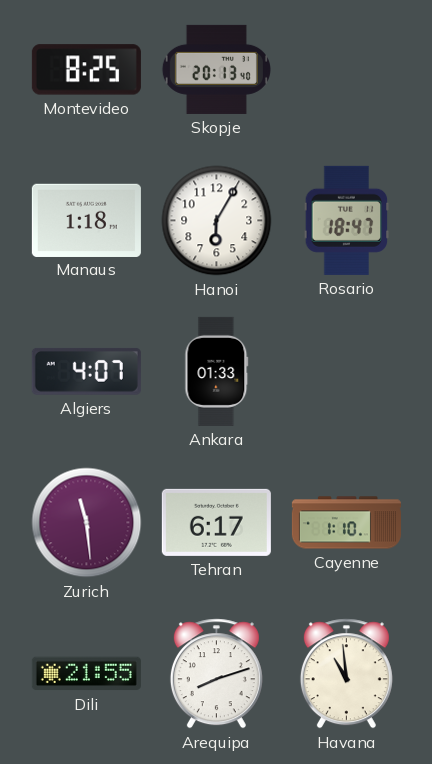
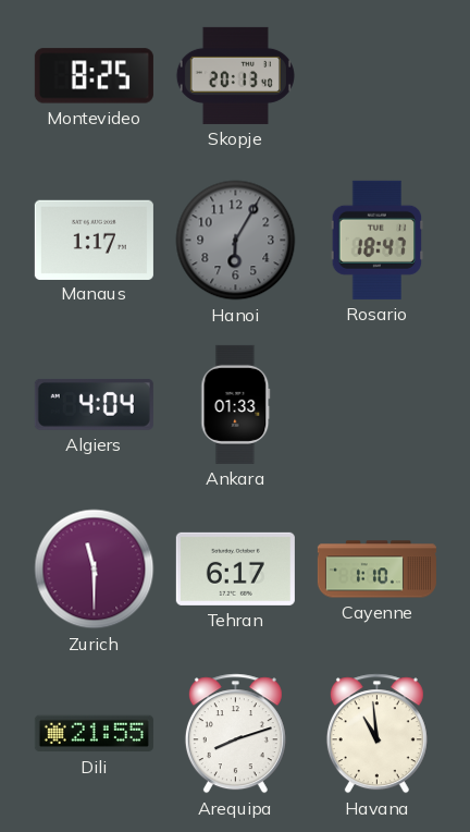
Manaus: 1:18 -> 1:17
Hanoi dial: white -> grey
Algiers: 4:07 -> 4:04
Zurich: 11:29 -> 11:30
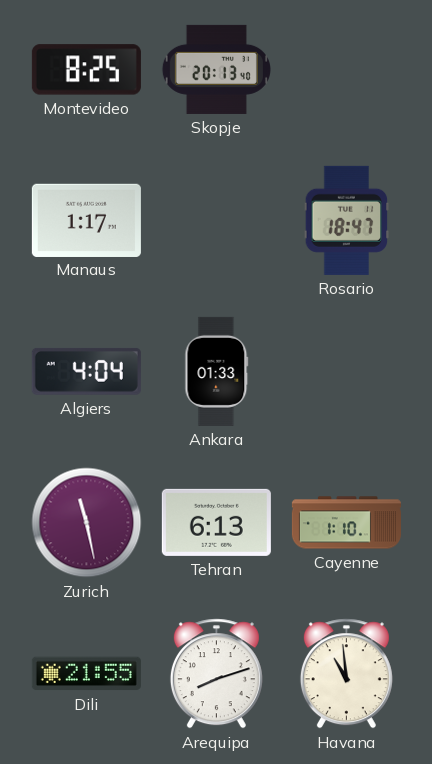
Hanoi: 6:05 -> none
Zurich: 11:30 -> 11:28
Tehran: 6:17 -> 6:13
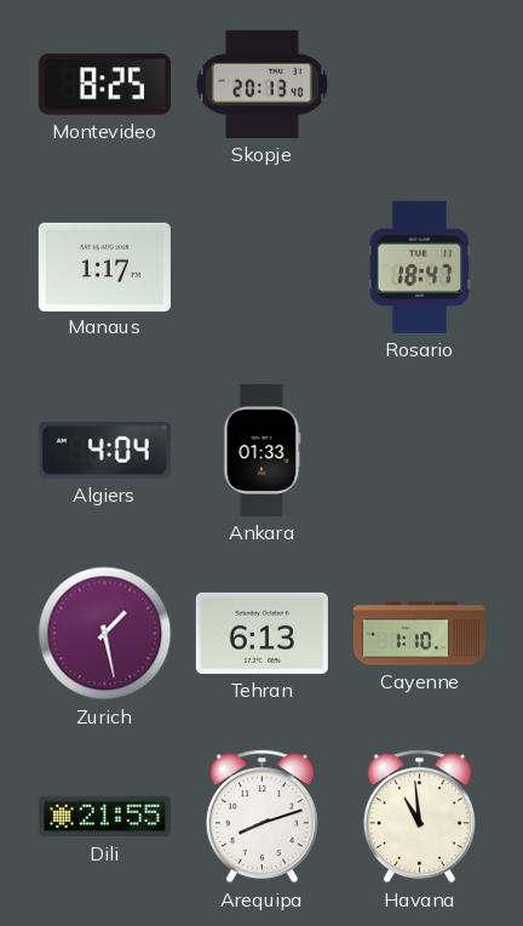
Zurich: 11:28 -> 1:28
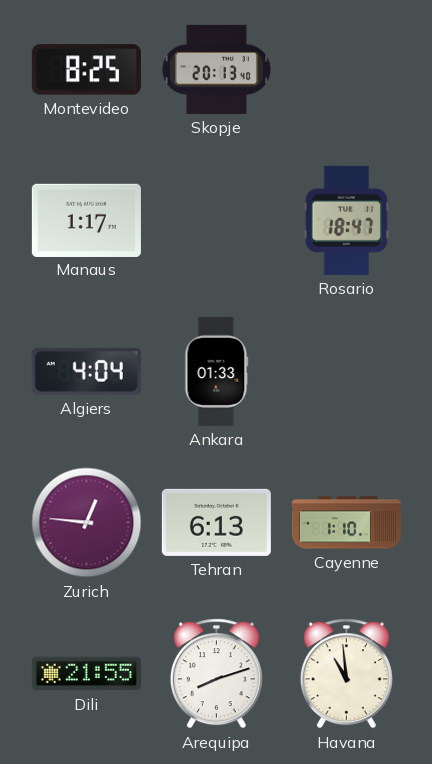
Zurich: 1:28 -> 12:46
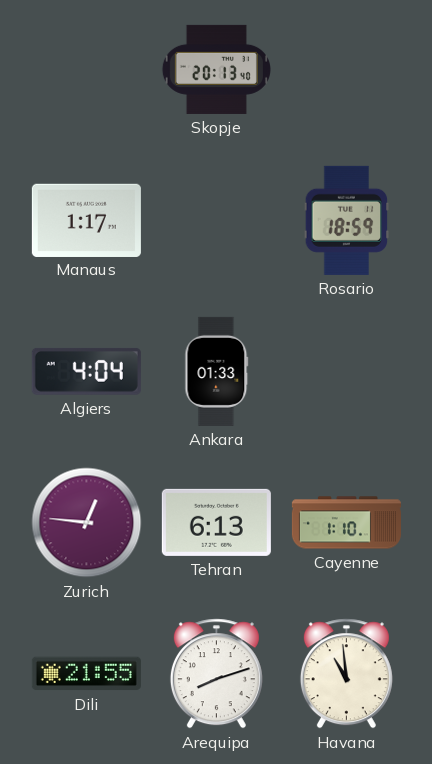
Montevideo: 8:25 -> none
Rosario: 18:47 -> 18:59
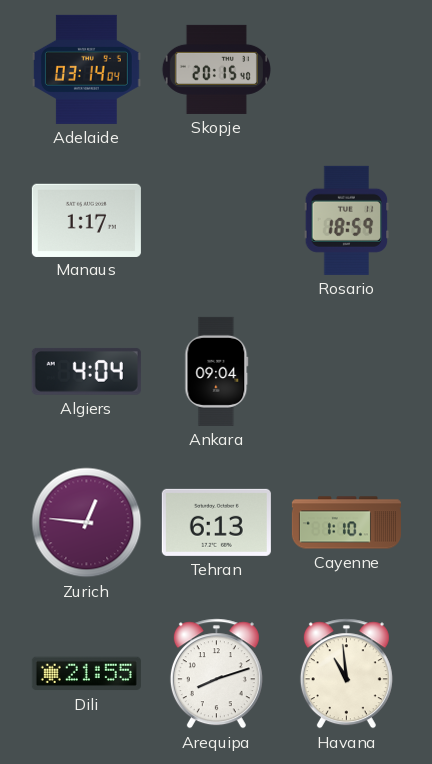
Adelaide: none -> 03:14
Skopje: 20:13 -> 20:15
Ankara: 01:33 -> 09:04
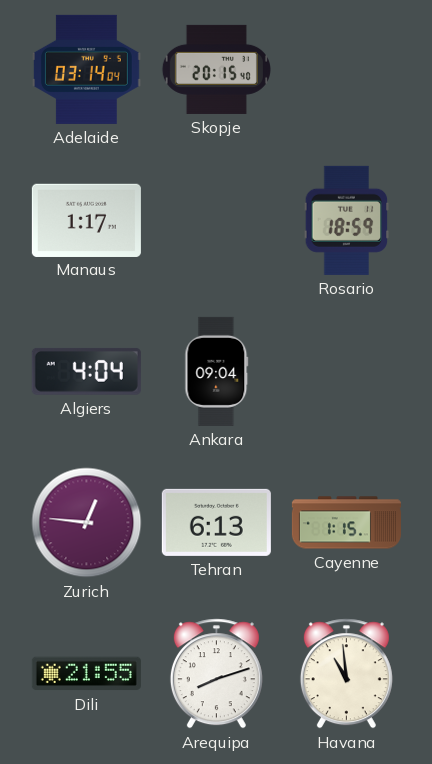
Cayenne: 1:10 -> 1:15
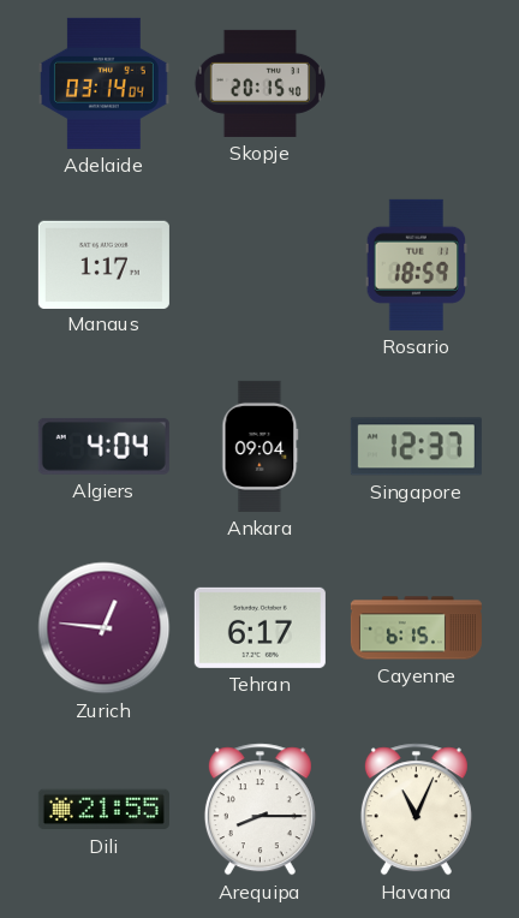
Singapore: none -> 12:37
Tehran: 6:13 -> 6:17
Cayenne: 1:15 -> 6:15
Arequipa: 8:12 -> 8:15
Havana: 10:59 -> 11:04
